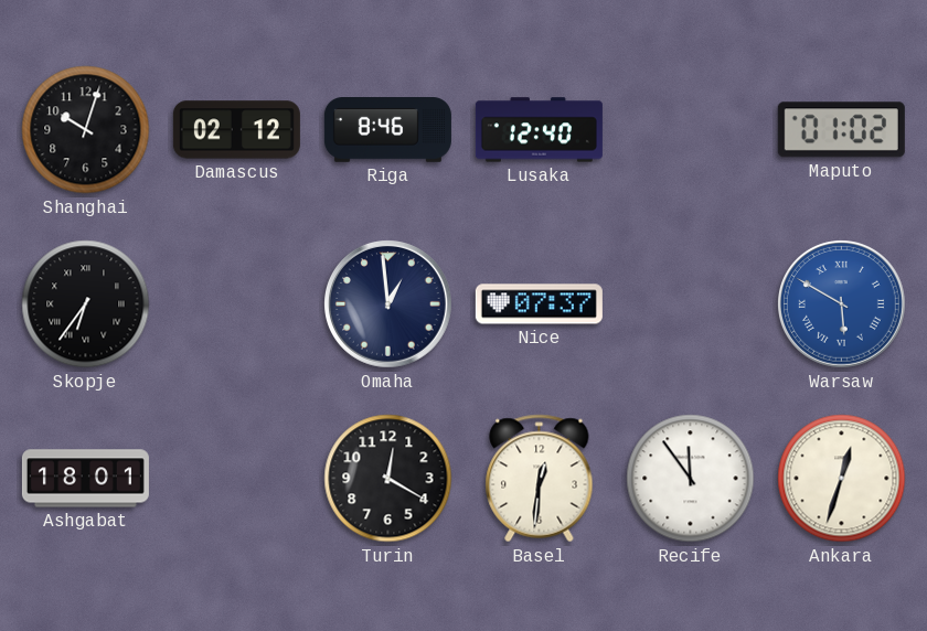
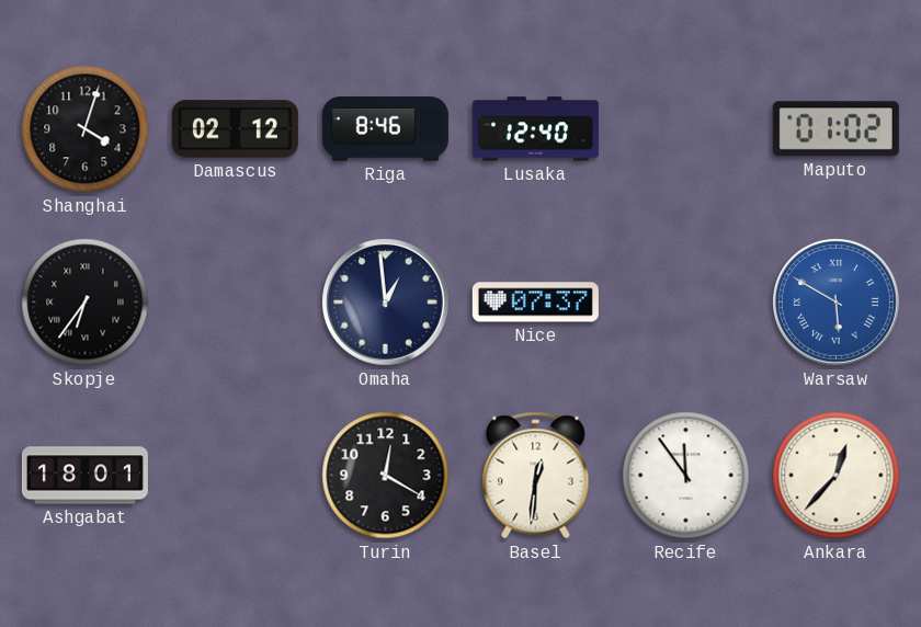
Shanghai: 10:03 -> 4:03
Ankara: 12:33 -> 12:37
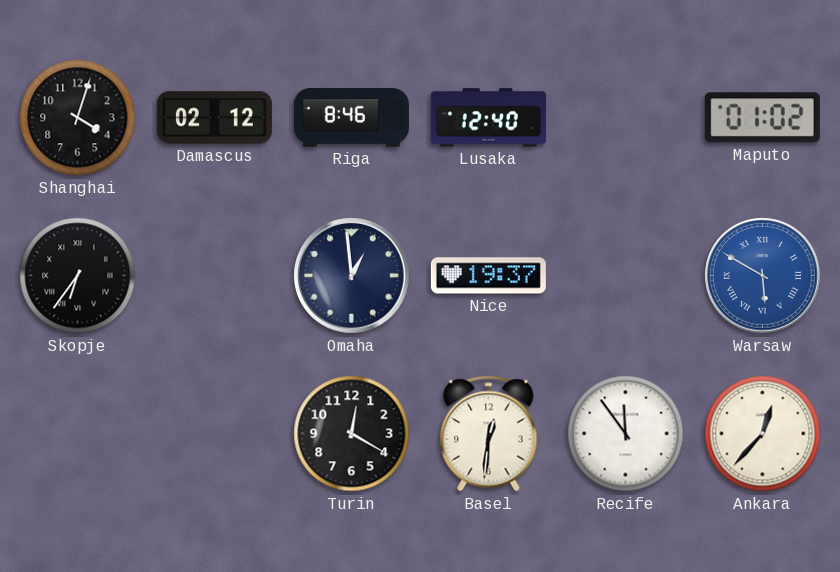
Nice: 07:37 -> 19:37
Ashgabat: 18:01 -> none
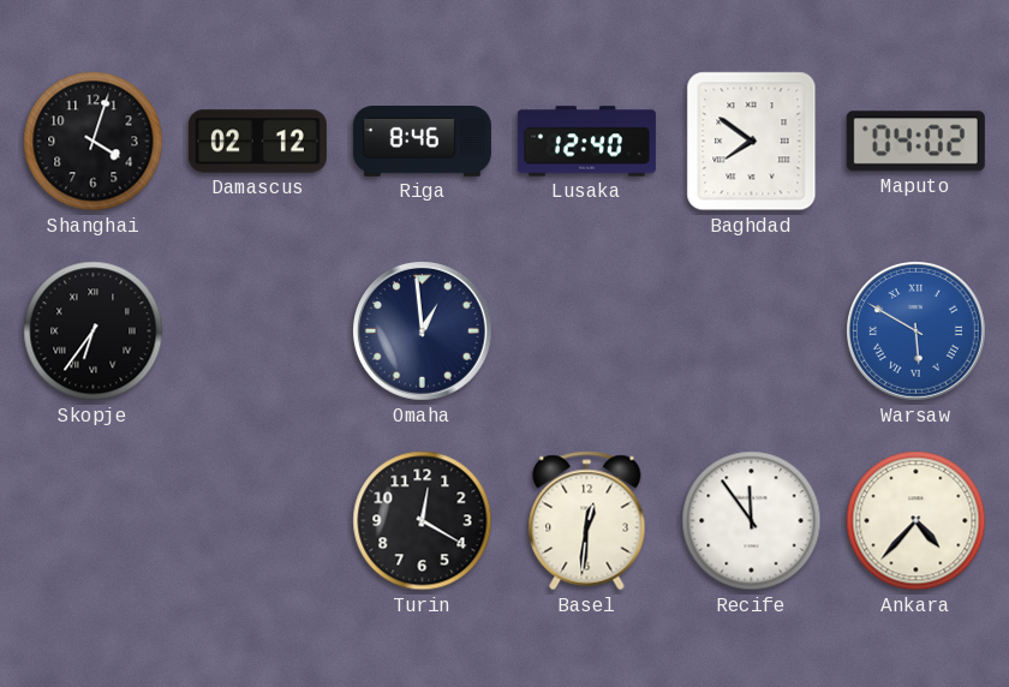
Baghdad: none -> 7:51
Maputo: 01:02 -> 04:02
Nice: 19:37 -> none
Ankara: 12:37 -> 4:37
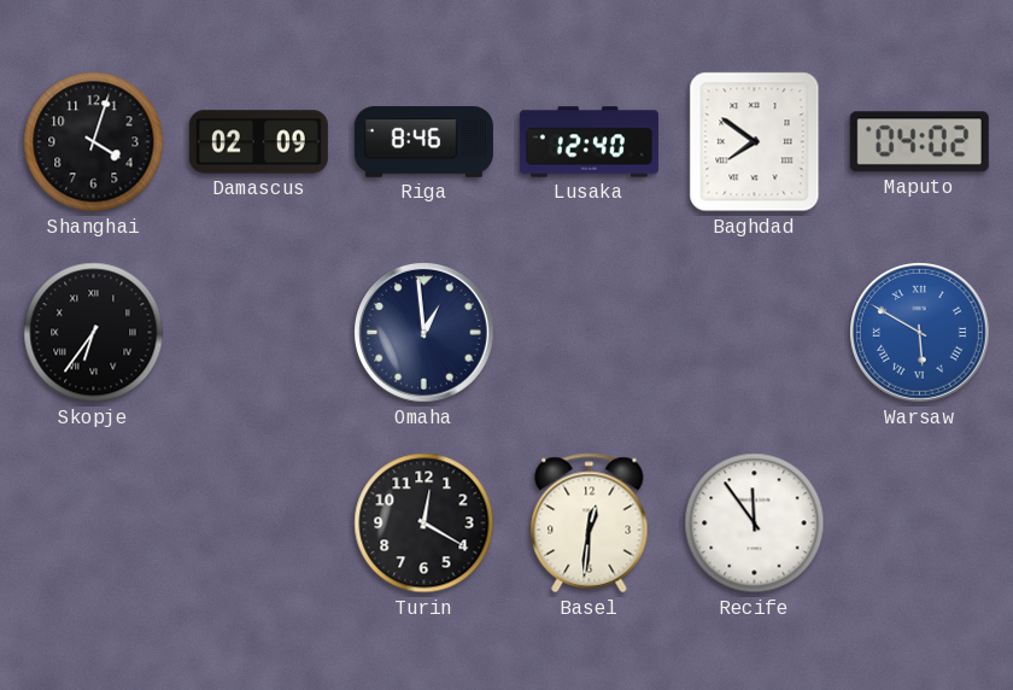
Damascus: 02:12 -> 02:09
Ankara: 4:37 -> none
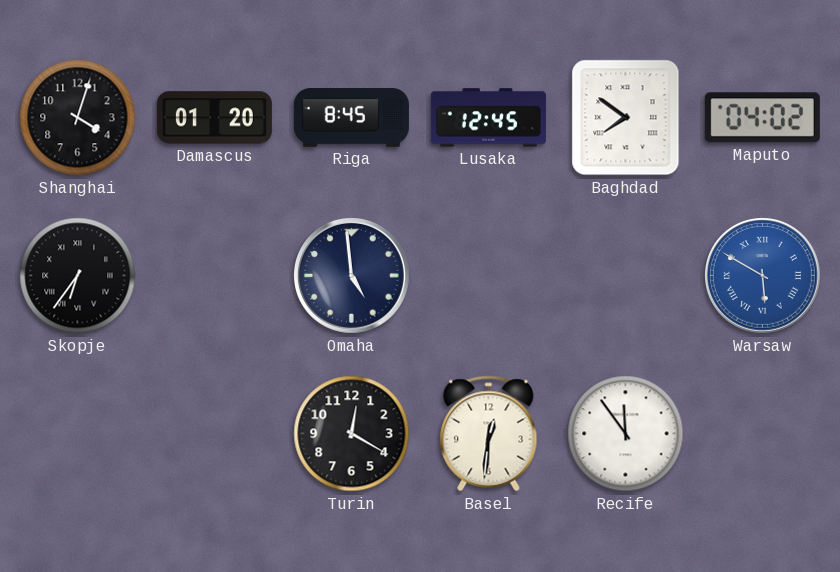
Damascus: 02:09 -> 01:20
Riga: 8:46 -> 8:45
Lusaka: 12:40 -> 12:45
Omaha: 12:59 -> 4:59
